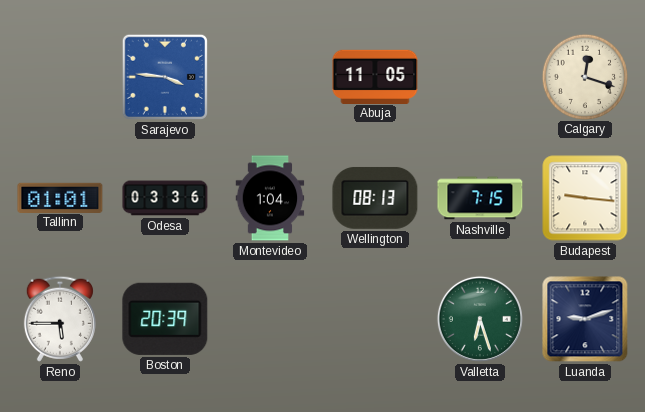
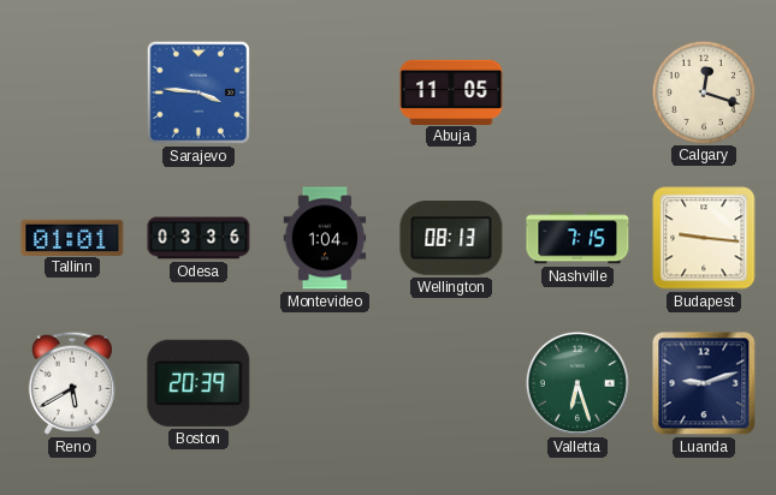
Reno: 5:45 -> 5:40
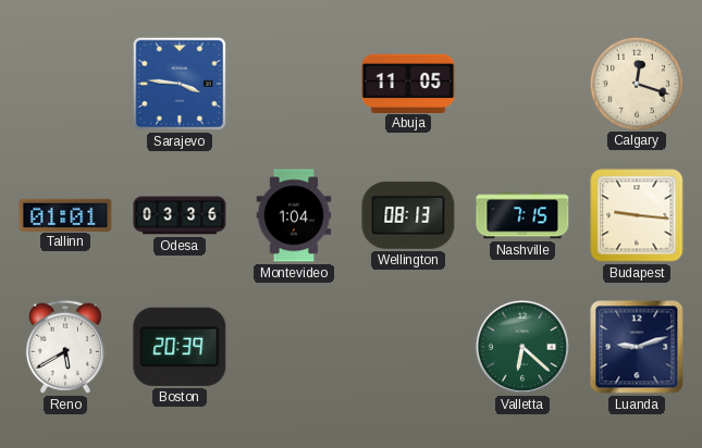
Valletta: 6:27 -> 6:22
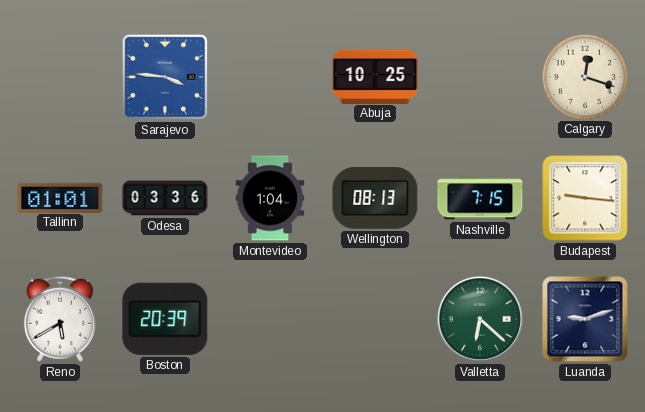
Abuja: 11:05 -> 10:25
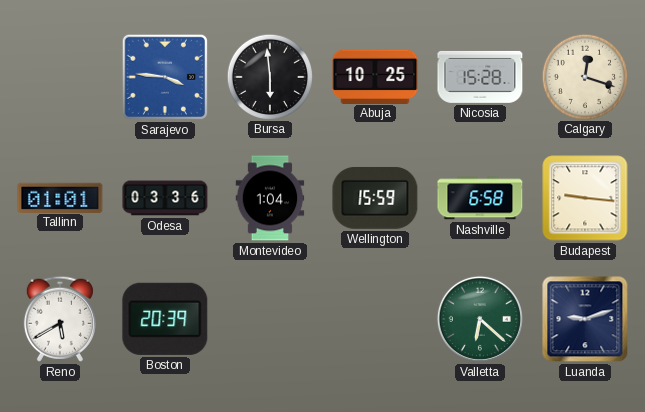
Bursa: none -> 5:59
Nicosia: none -> 15:28
Wellington: 08:13 -> 15:59
Nashville: 7:15 -> 6:58
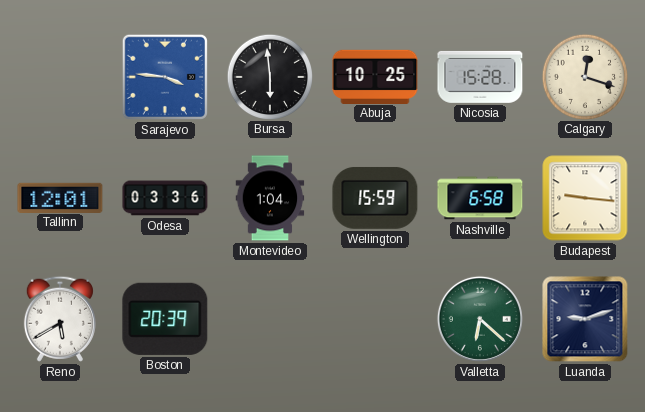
Tallinn: 01:01 -> 12:01
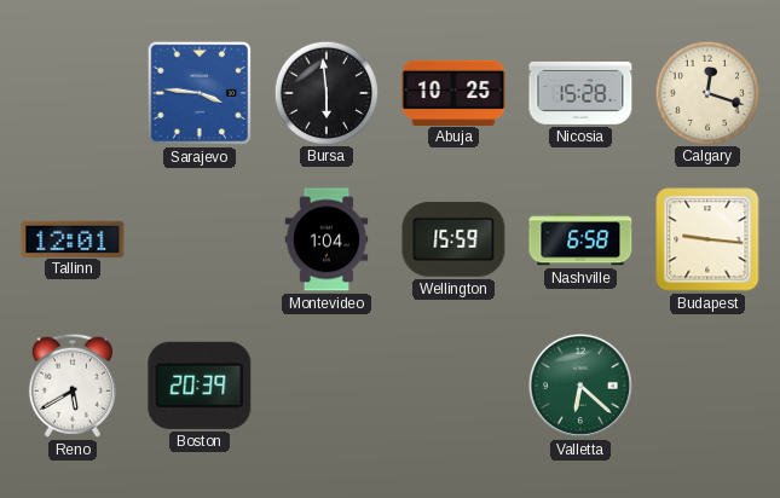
Odesa: 03:36 -> none
Luanda: 9:12 -> none
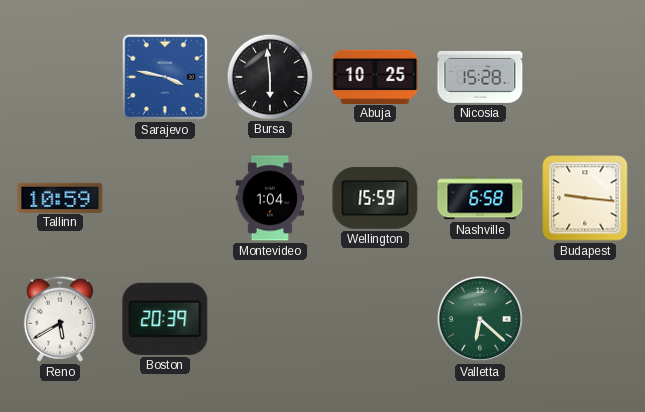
Sarajevo: 3:46 -> 3:47
Calgary: 12:18 -> none
Tallinn: 12:01 -> 10:59
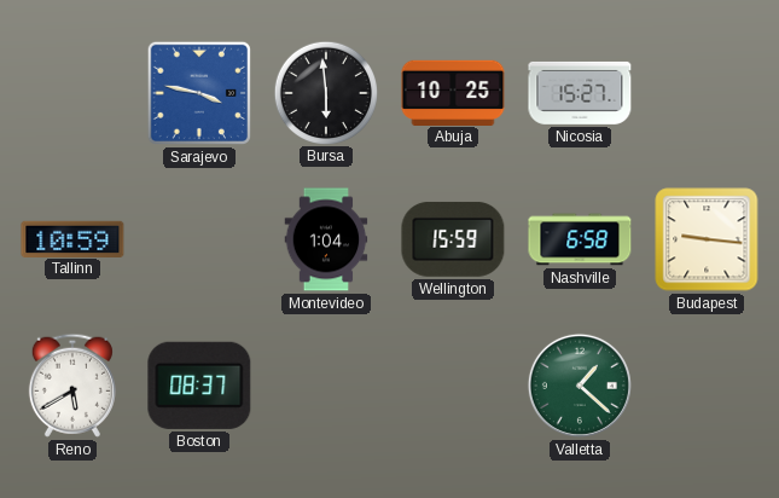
Nicosia: 15:28 -> 15:27
Boston: 20:39 -> 08:37
Valletta: 6:22 -> 1:22
